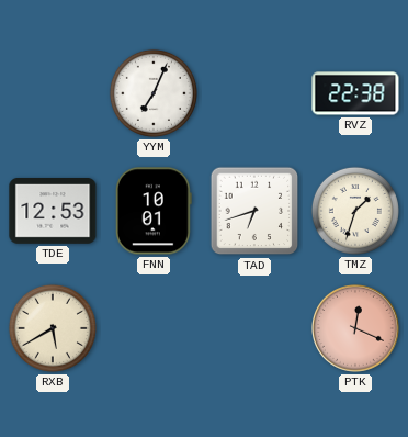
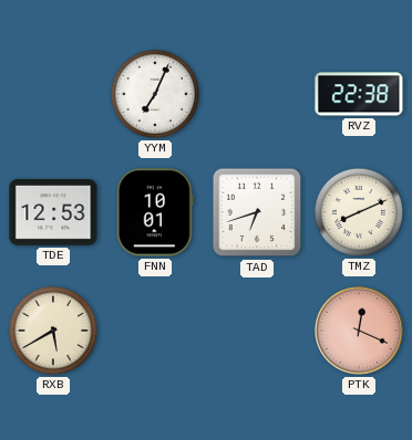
TMZ: 1:33 -> 8:11
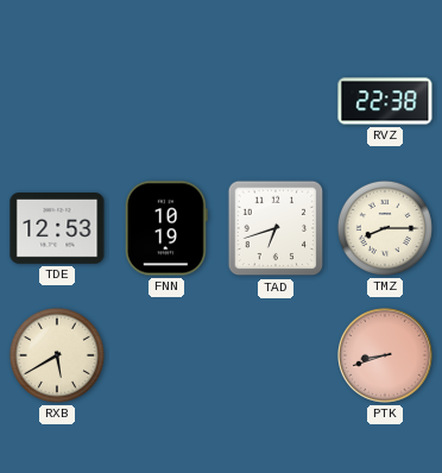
YYM: 7:04 -> none
FNN: 10:01 -> 10:19
TMZ: 8:11 -> 8:15
PTK: 12:19 -> 8:42
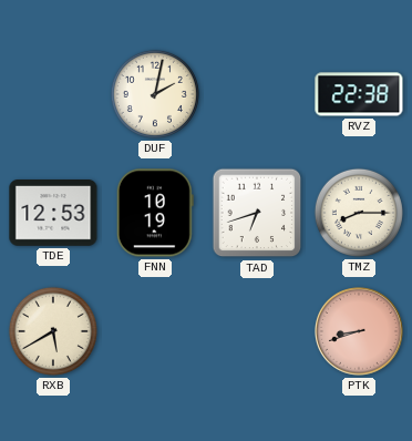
DUF: none -> 2:02
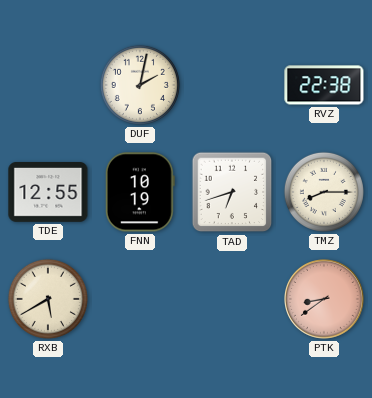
TDE: 12:53 -> 12:55
PTK: 8:42 -> 8:39
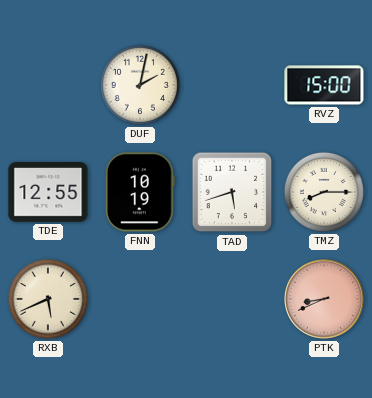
RVZ: 22:38 -> 15:00
TAD: 6:42 -> 5:42
RXB: 5:40 -> 5:41
PTK: 8:39 -> 8:41
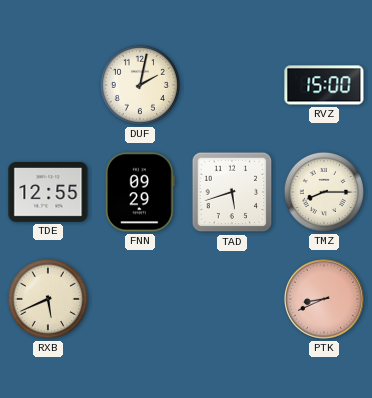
FNN: 10:19 -> 09:29
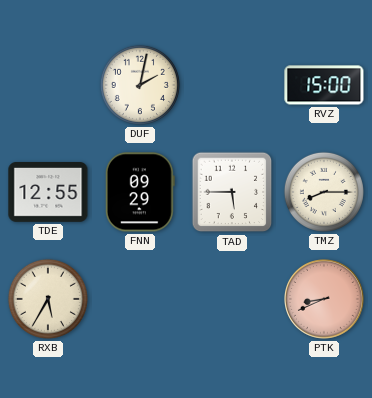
TAD: 5:42 -> 5:45
RXB: 5:41 -> 5:35
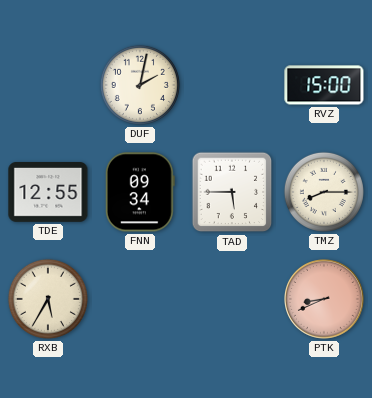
FNN: 09:29 -> 09:34
